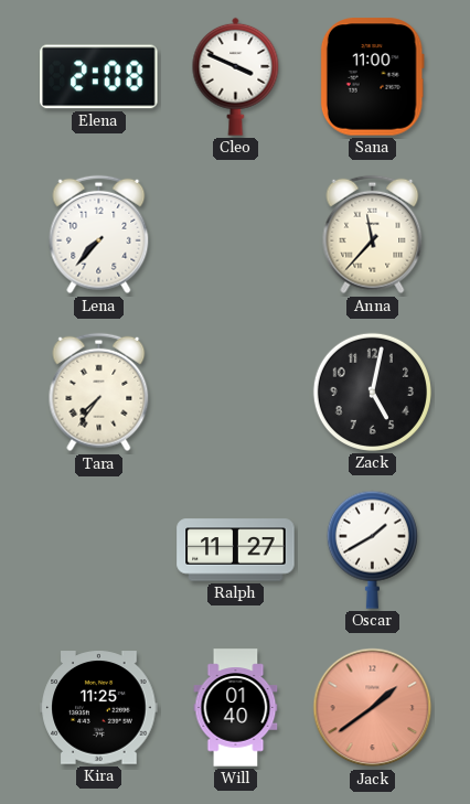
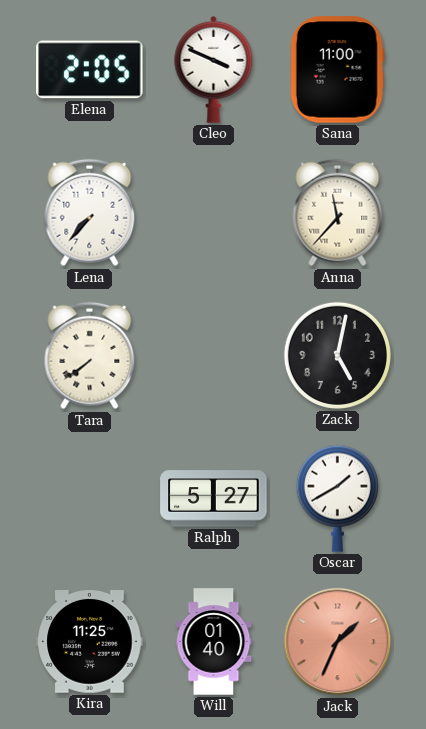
Elena: 2:08 -> 2:05
Tara: 7:36 -> 7:39
Ralph: 11:27 -> 5:27
Jack: 1:39 -> 1:34
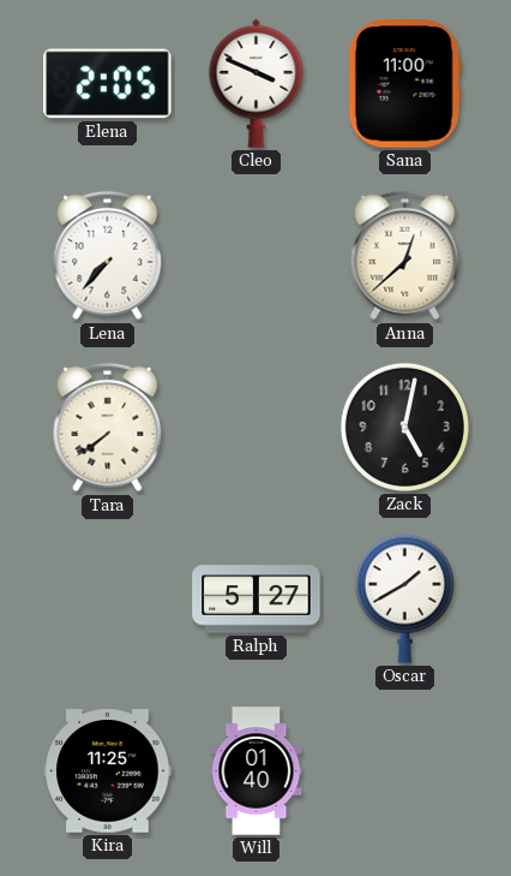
Anna: 11:37 -> 12:38
Jack: 1:34 -> none
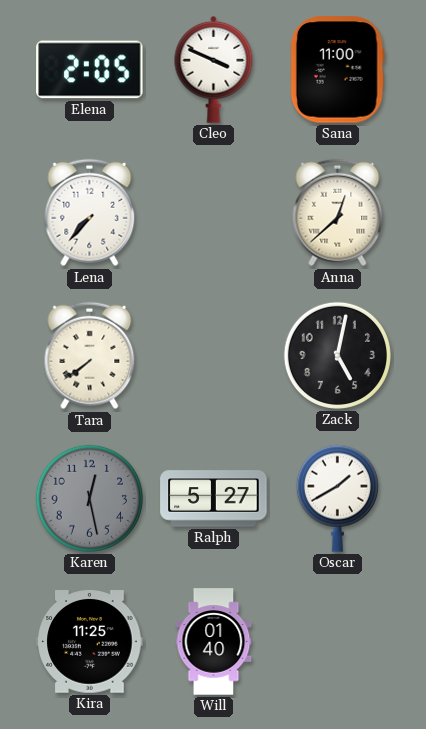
Karen: none -> 12:28
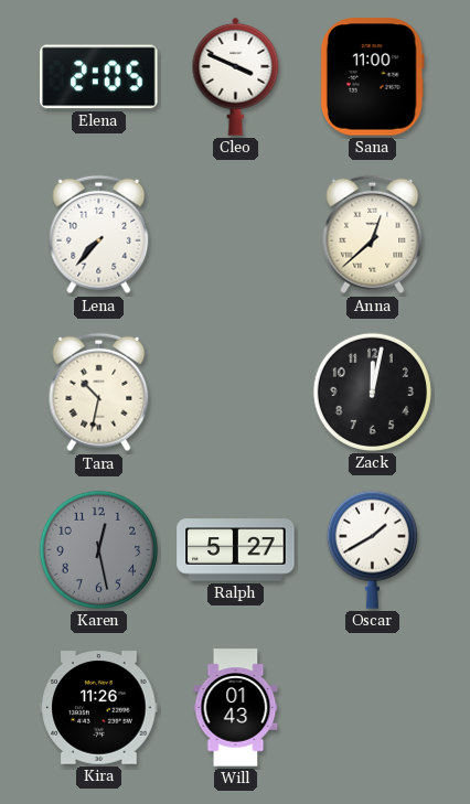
Tara: 7:39 -> 10:32
Zack: 5:02 -> 12:02
Kira: 11:25 -> 11:26
Will: 01:40 -> 01:43
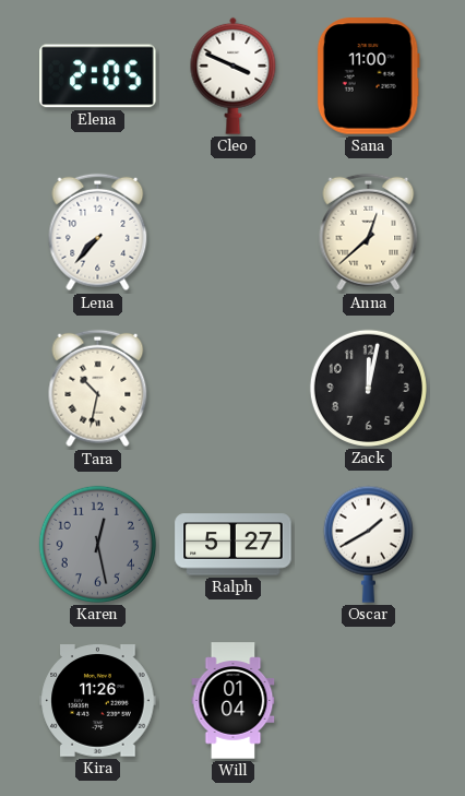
Will: 01:43 -> 01:04
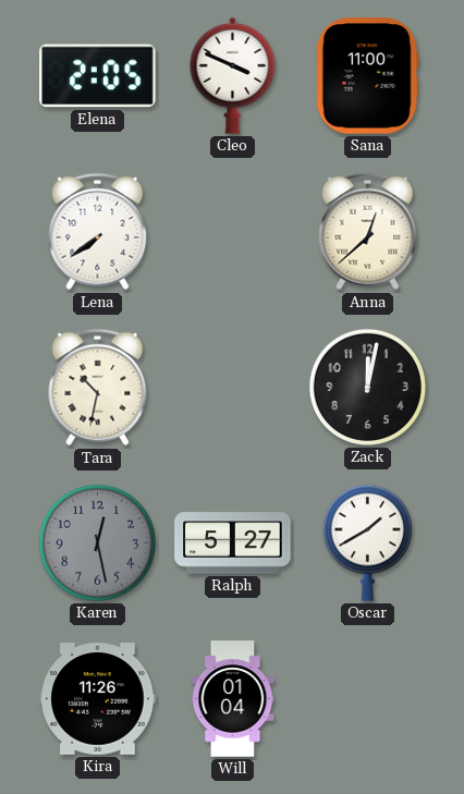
Lena: 7:37 -> 7:39
